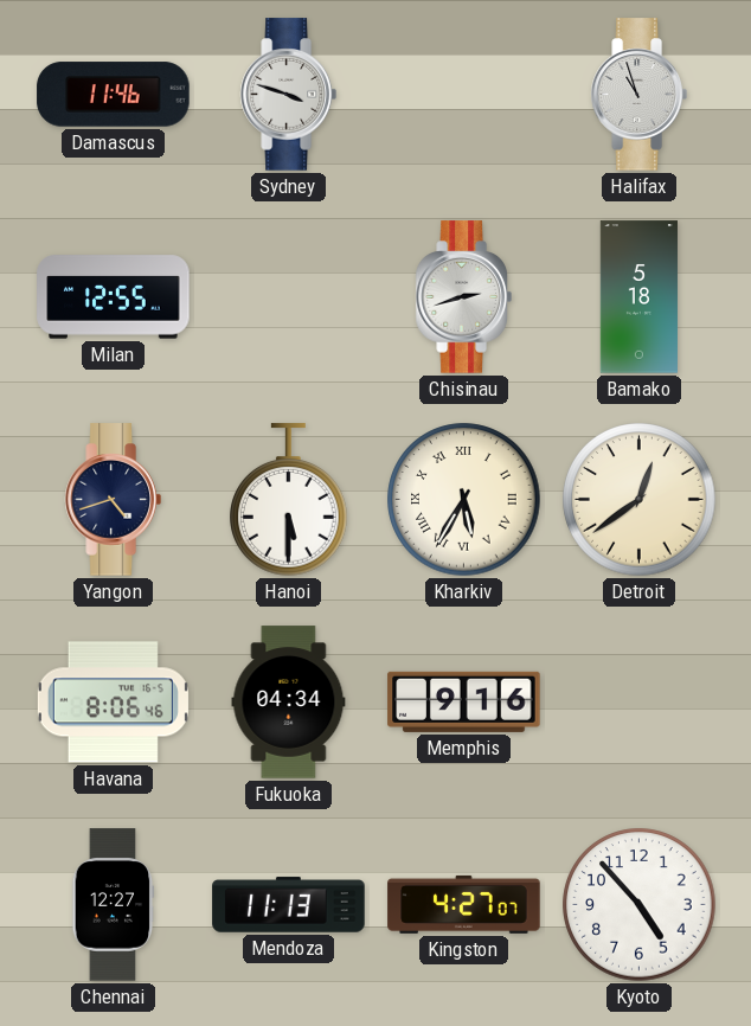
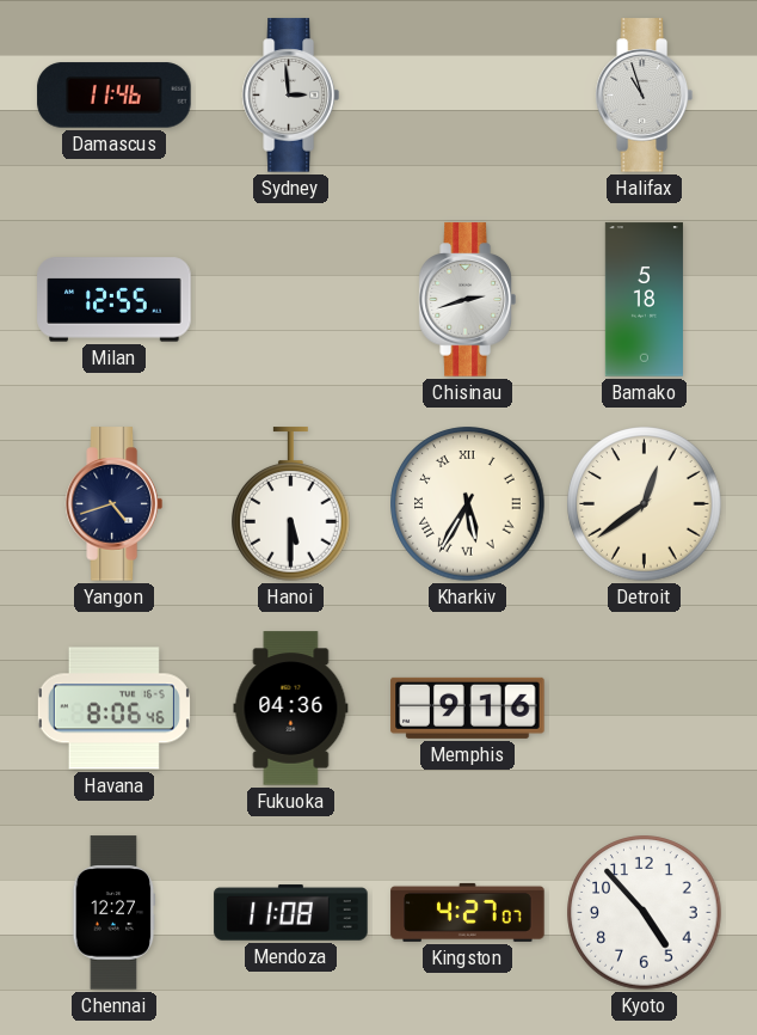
Sydney: 3:48 -> 2:59
Fukuoka: 04:34 -> 04:36
Mendoza: 11:13 -> 11:08
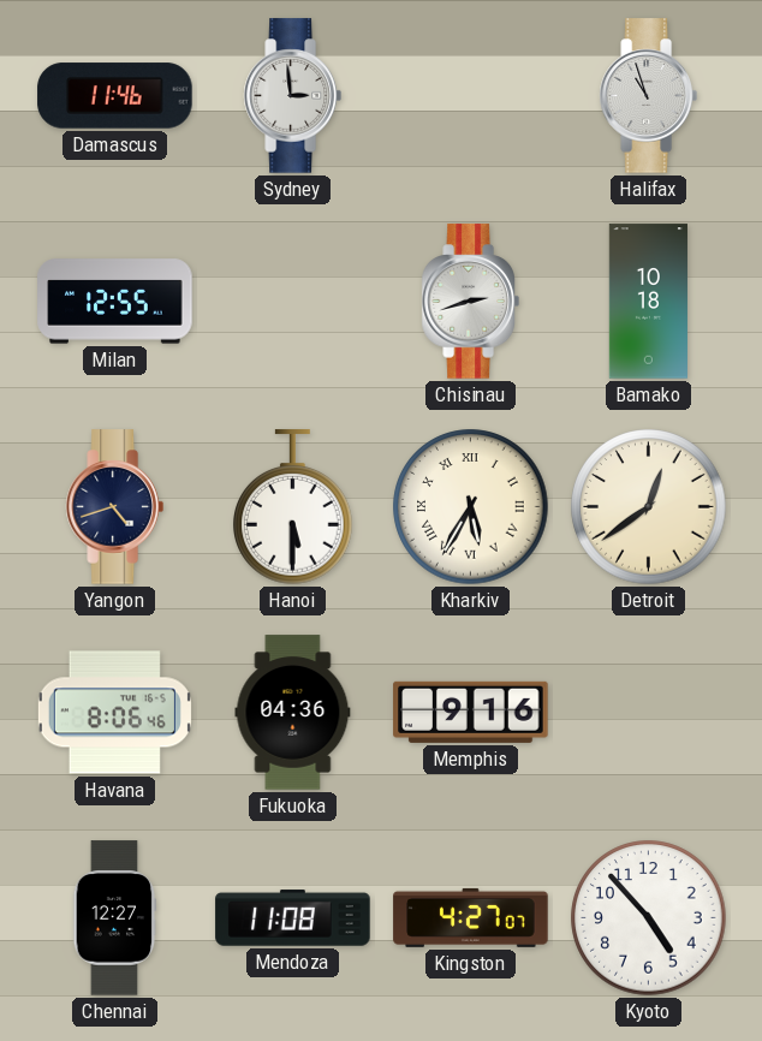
Bamako: 5:18 -> 10:18
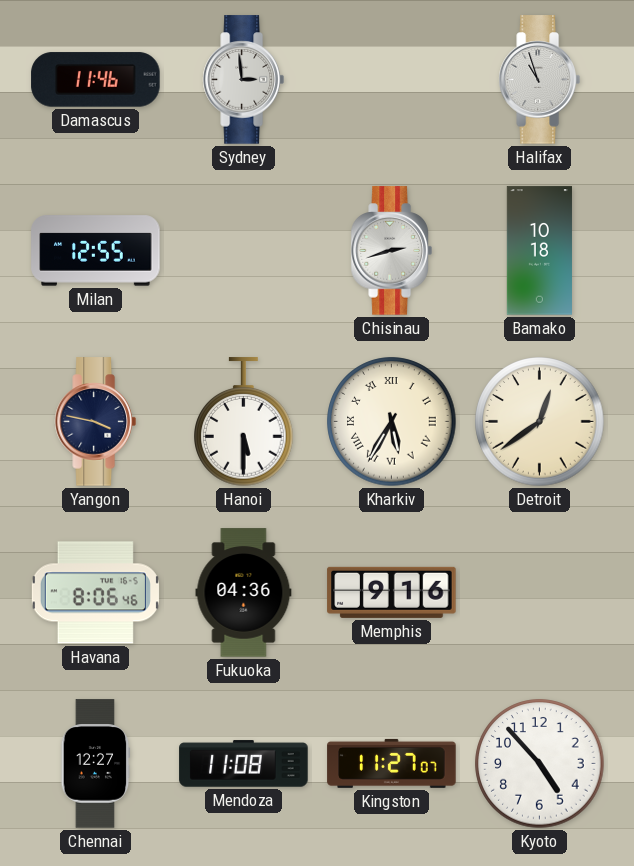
Yangon: 4:42 -> 3:47
Kingston: 4:27 -> 11:27
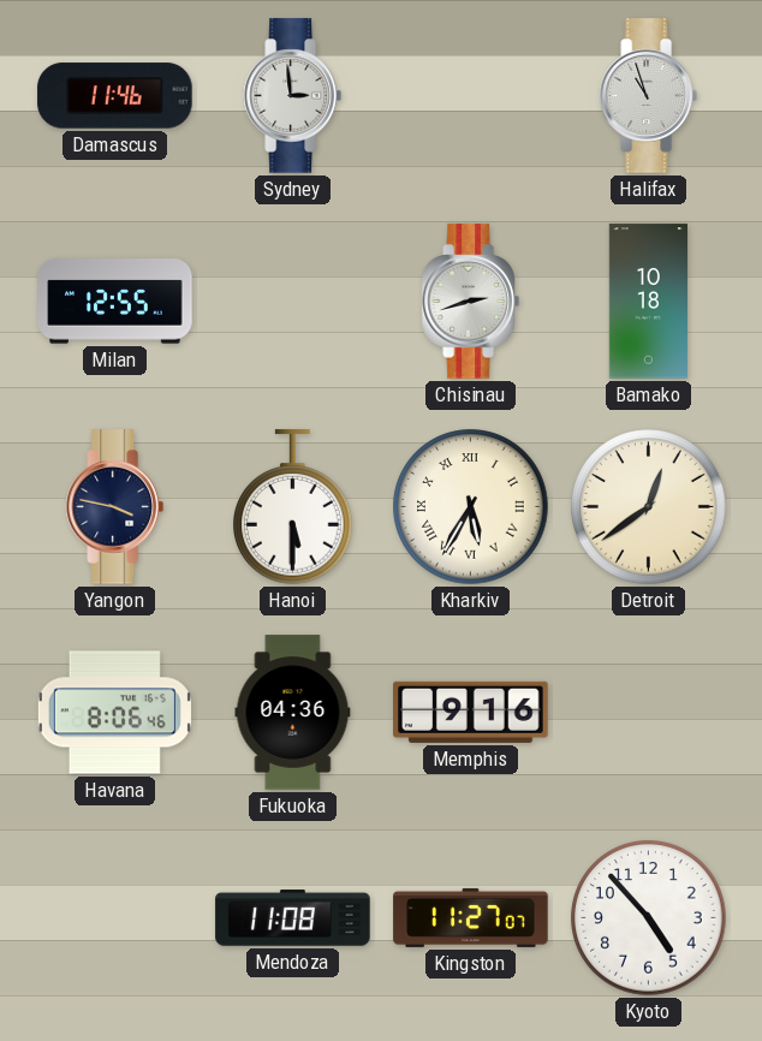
Chennai: 12:27 -> none
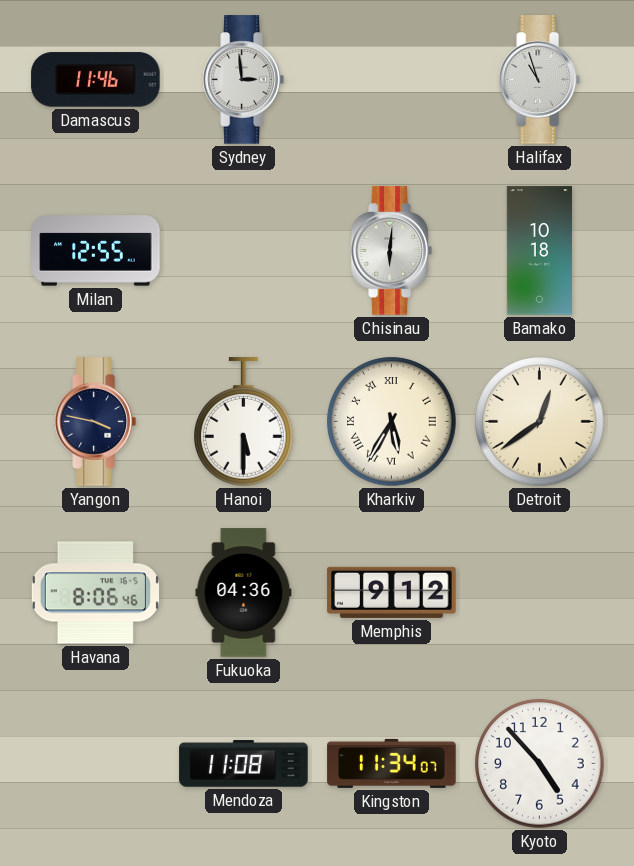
Chisinau: 2:42 -> 6:01
Memphis: 9:16 -> 9:12
Kingston: 11:27 -> 11:34
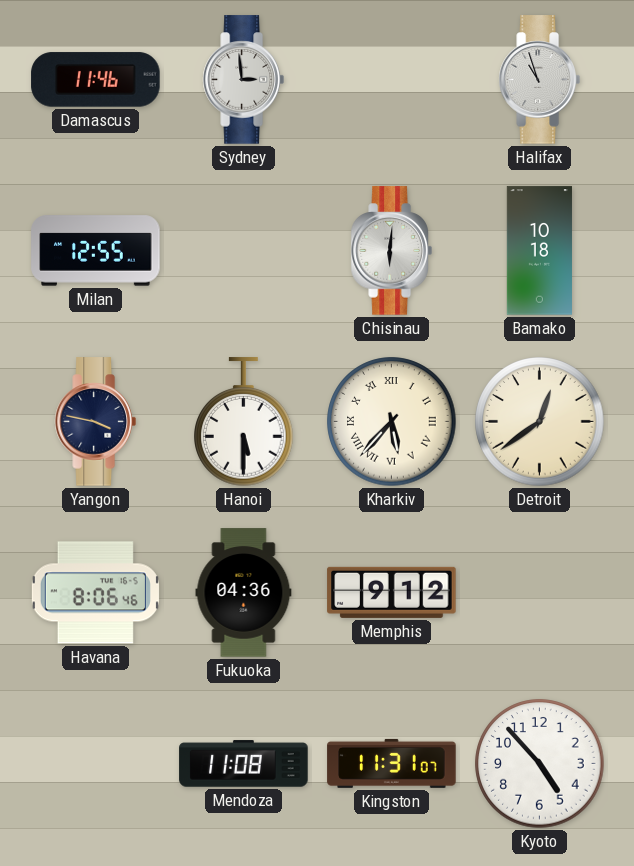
Kharkiv: 5:35 -> 5:37
Kingston: 11:34 -> 11:31
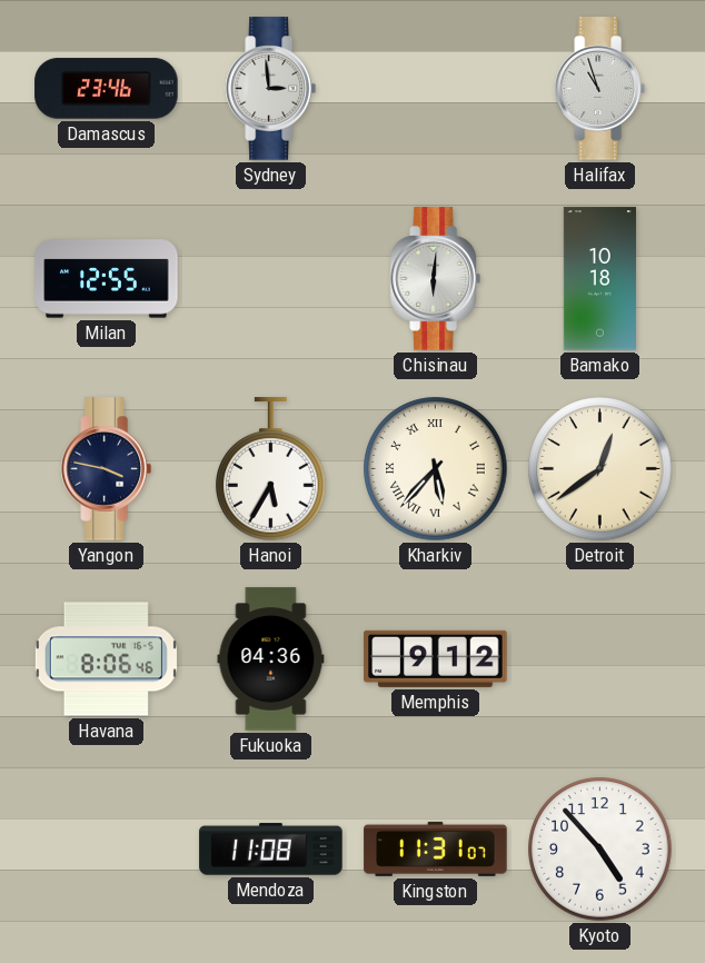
Damascus: 11:46 -> 23:46
Hanoi: 5:30 -> 5:35
